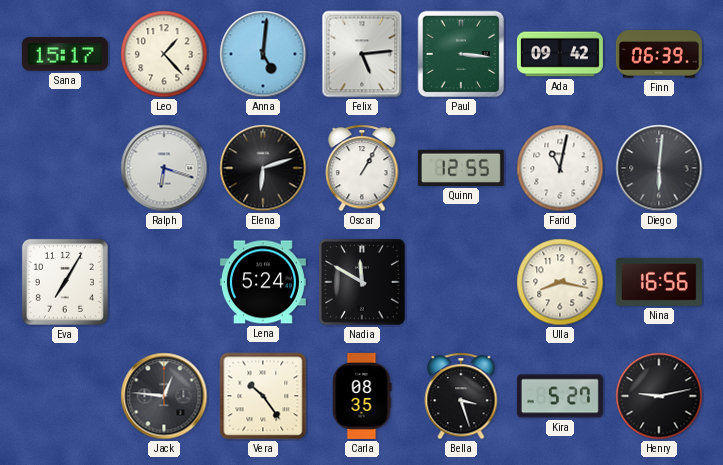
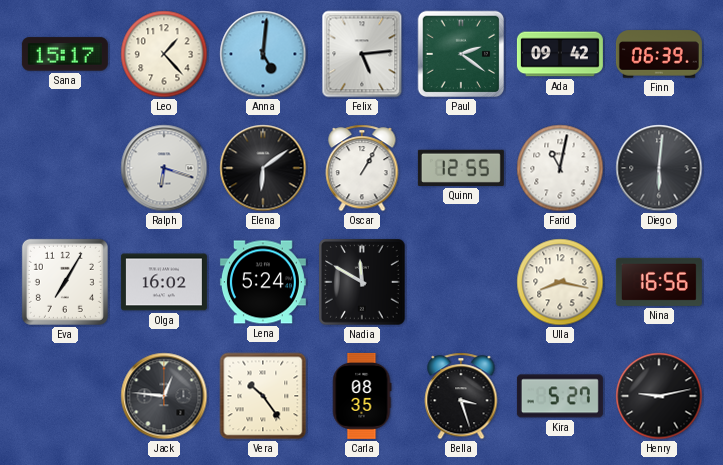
Paul: 3:16 -> 2:21
Elena: 6:12 -> 6:09
Olga: none -> 16:02
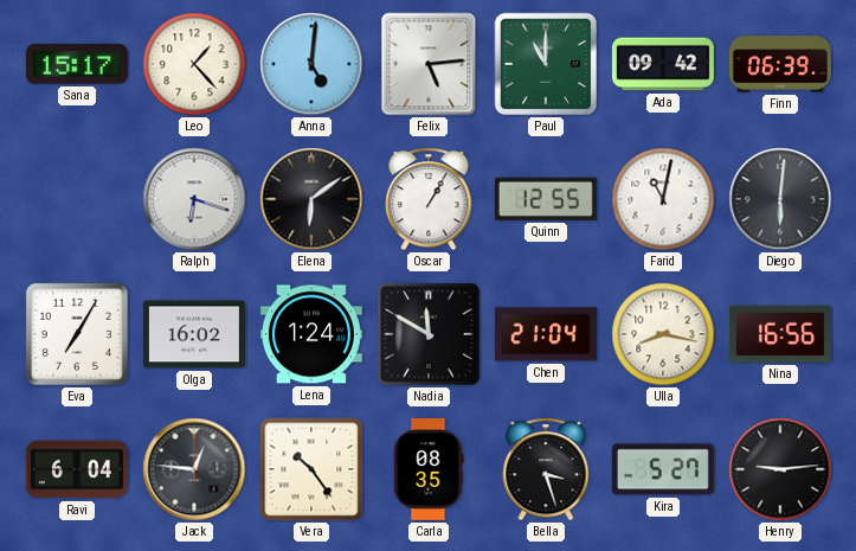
Paul: 2:21 -> 11:00
Lena: 5:24 -> 1:24
Chen: none -> 21:04
Ravi: none -> 6:04
Henry: 9:13 -> 9:14
